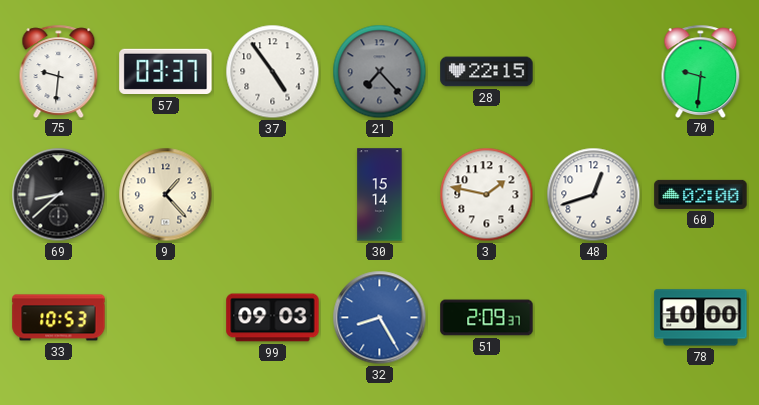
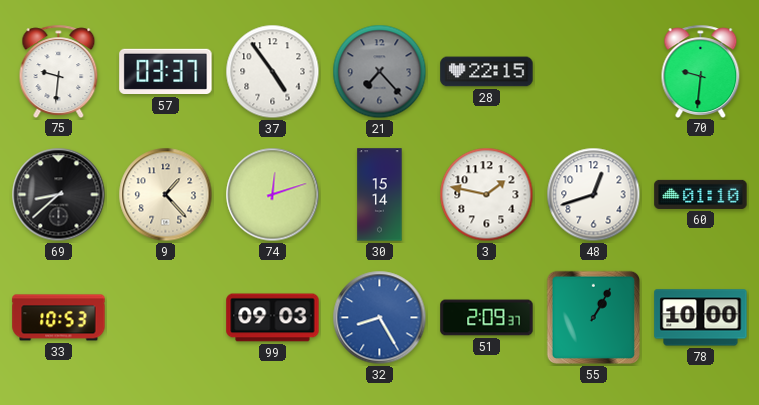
74: none -> 12:12
60: 02:00 -> 01:10
55: none -> 1:05
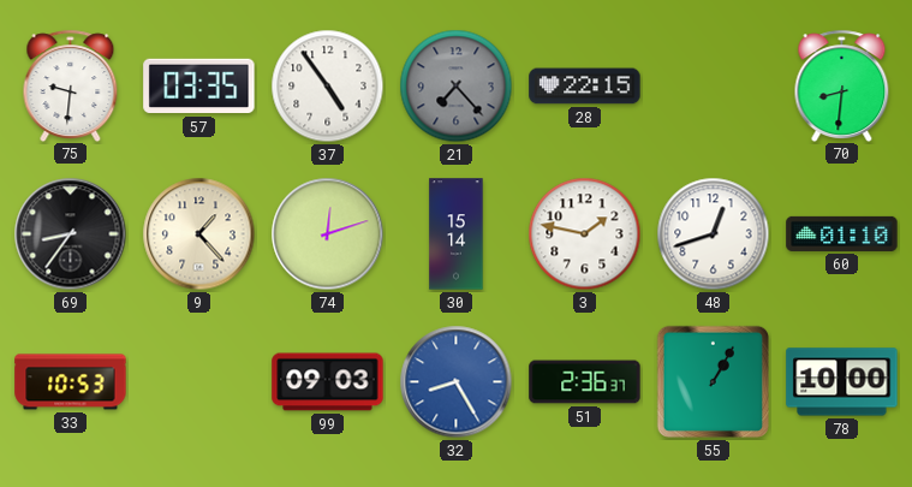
57: 03:37 -> 03:35
70: 9:31 -> 8:31
69: 8:38 -> 8:36
51: 2:09 -> 2:36
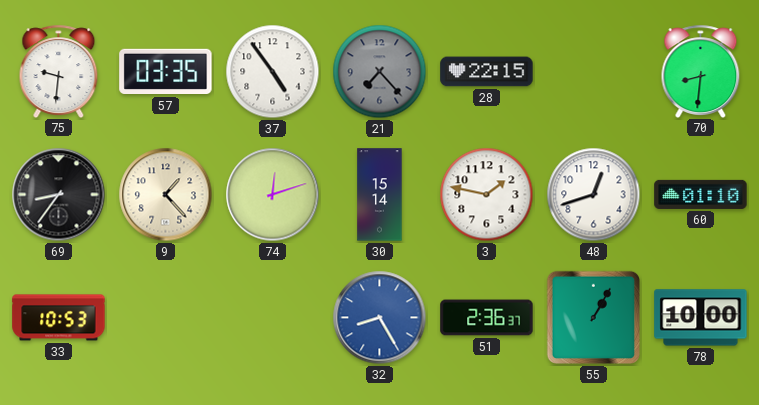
99: 09:03 -> none
